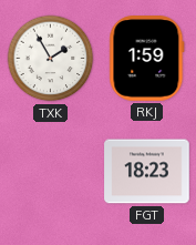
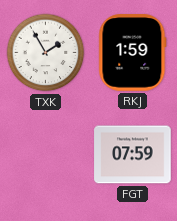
FGT: 18:23 -> 07:59
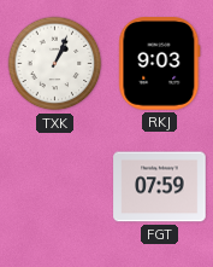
TXK: 1:55 -> 1:04
RKJ: 1:59 -> 9:03
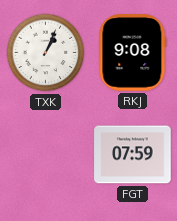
RKJ: 9:03 -> 9:08
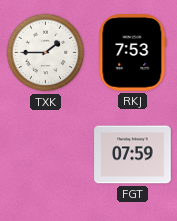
TXK: 1:04 -> 1:45
RKJ: 9:08 -> 7:53
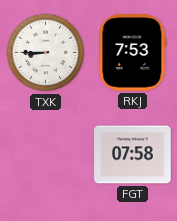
TXK: 1:45 -> 8:45
FGT: 07:59 -> 07:58
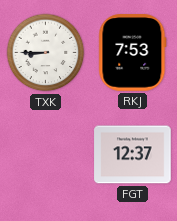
FGT: 07:58 -> 12:37
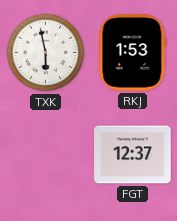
TXK: 8:45 -> 5:58
RKJ: 7:53 -> 1:53
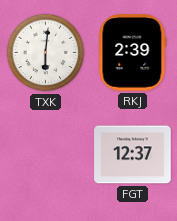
TXK: 5:58 -> 6:01
RKJ: 1:53 -> 2:39
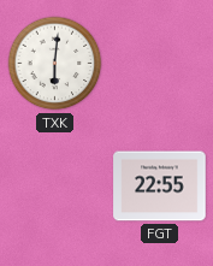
RKJ: 2:39 -> none
FGT: 12:37 -> 22:55
